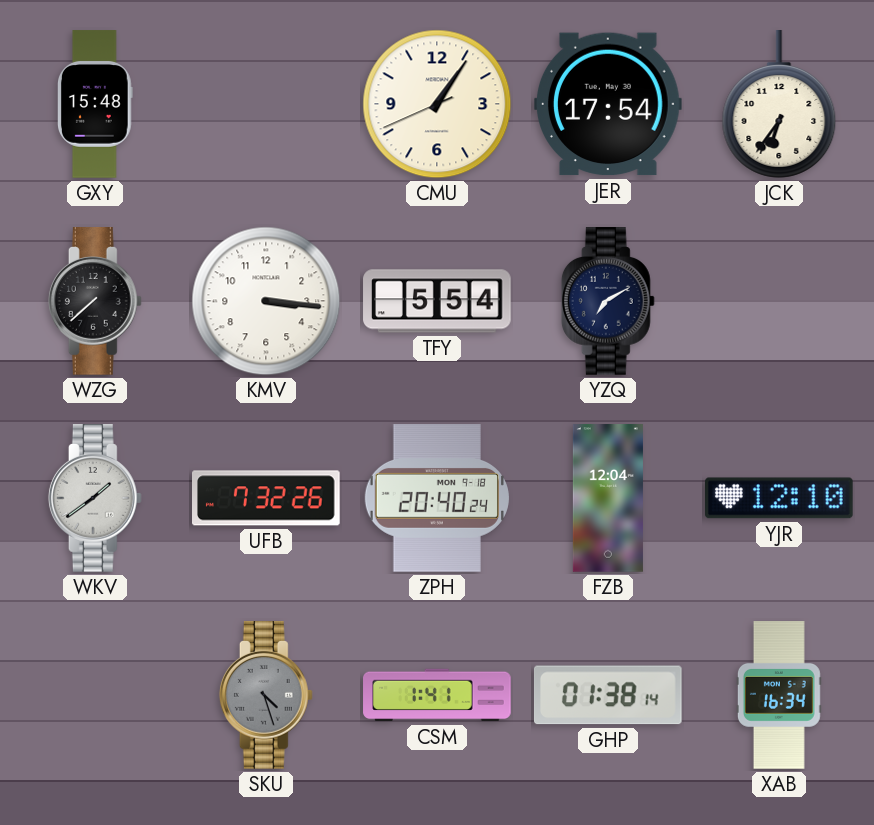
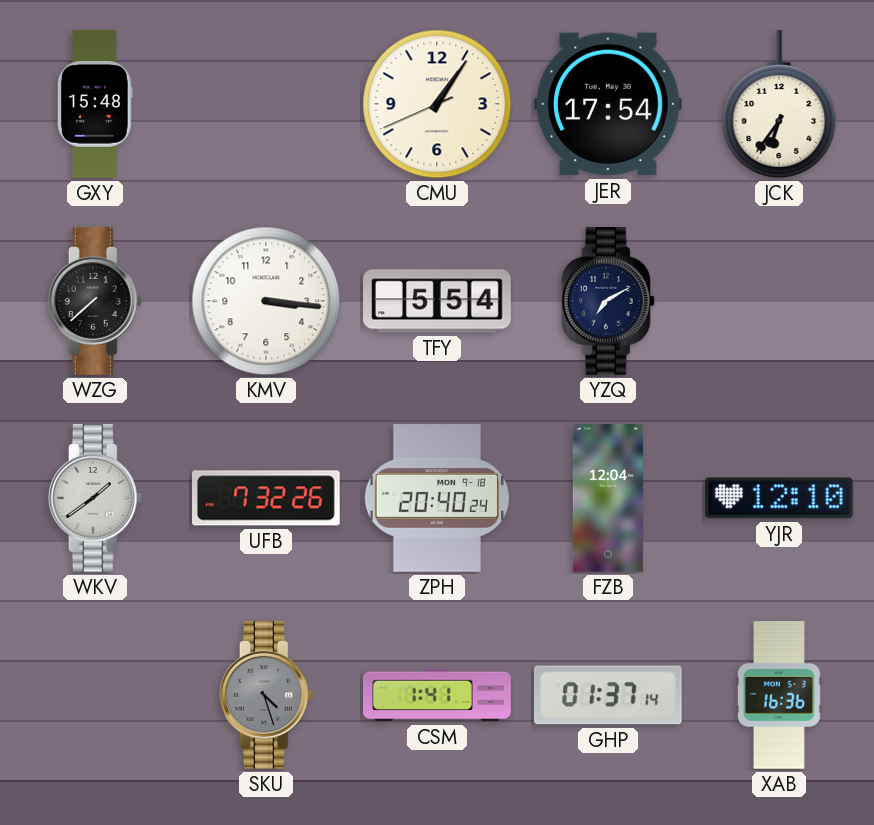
GHP: 01:38 -> 01:37
XAB: 16:34 -> 16:36
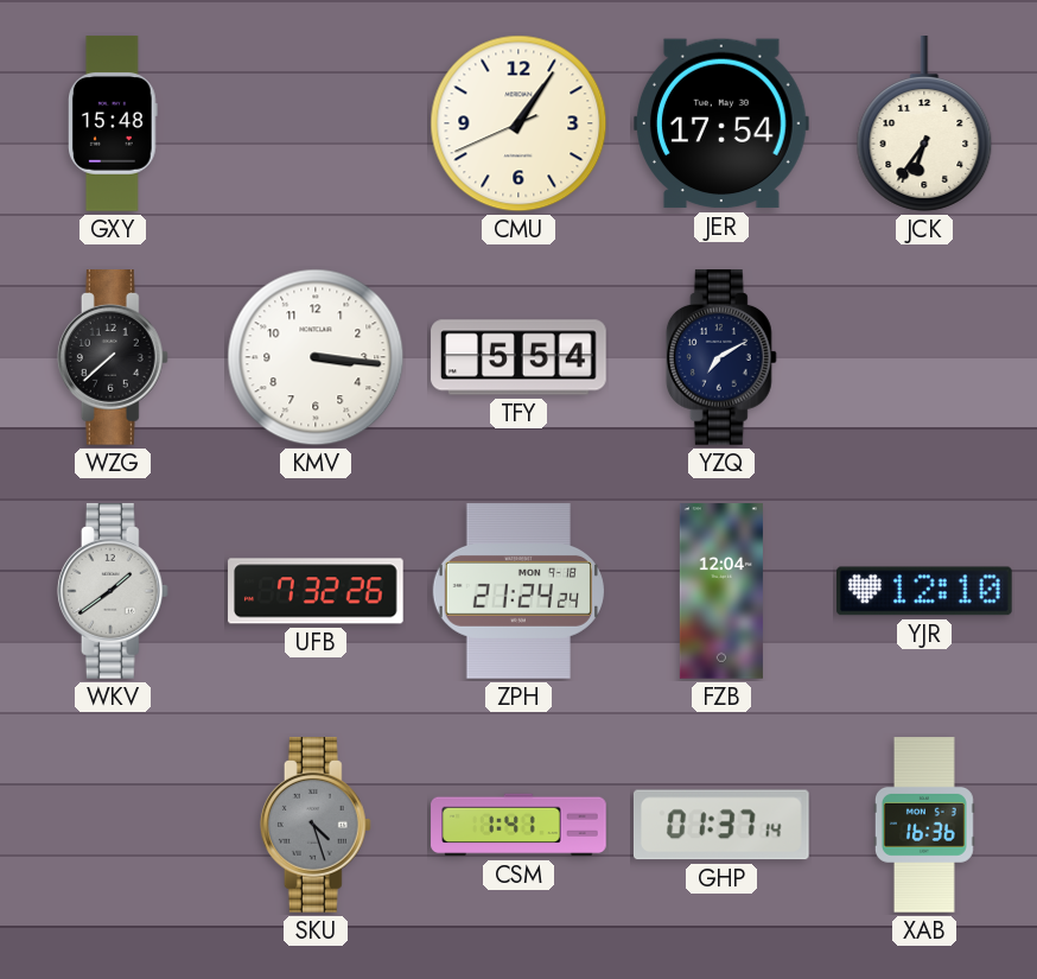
ZPH: 20:40 -> 21:24
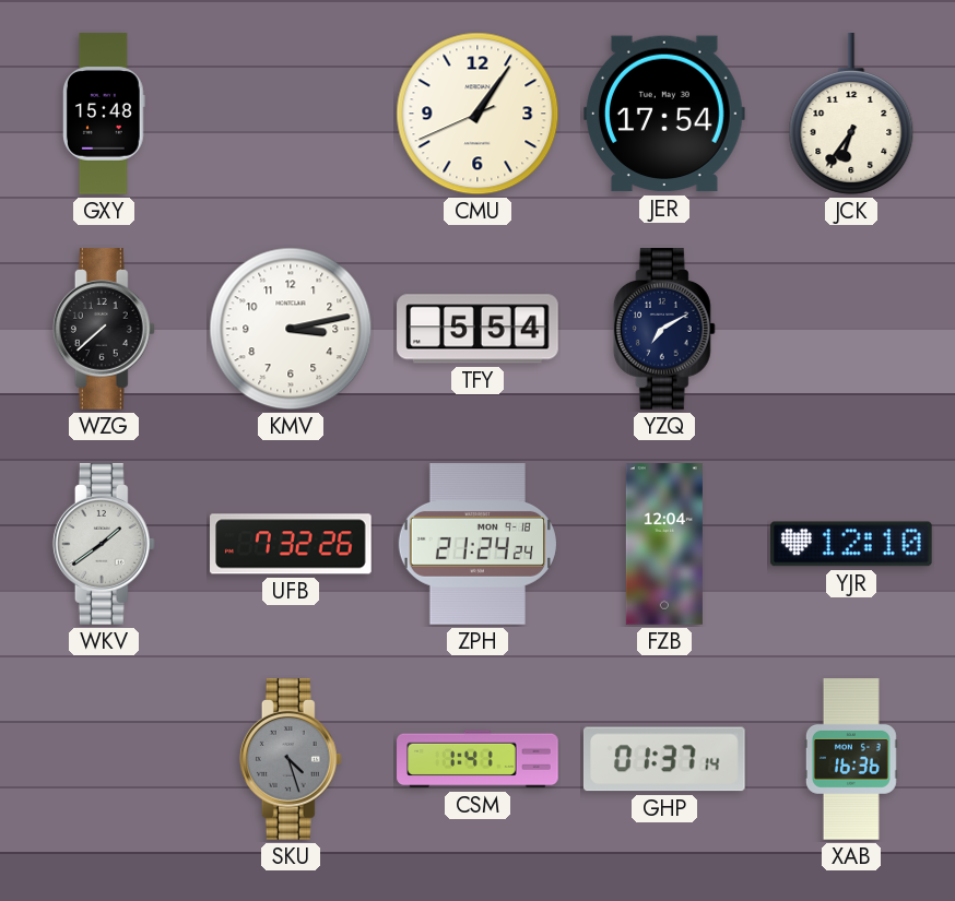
KMV: 3:16 -> 3:13
